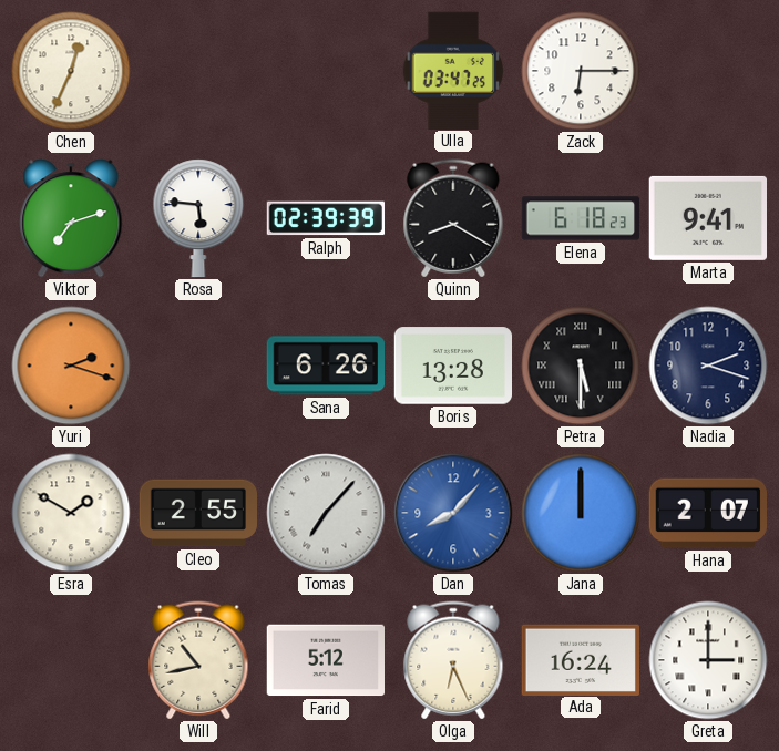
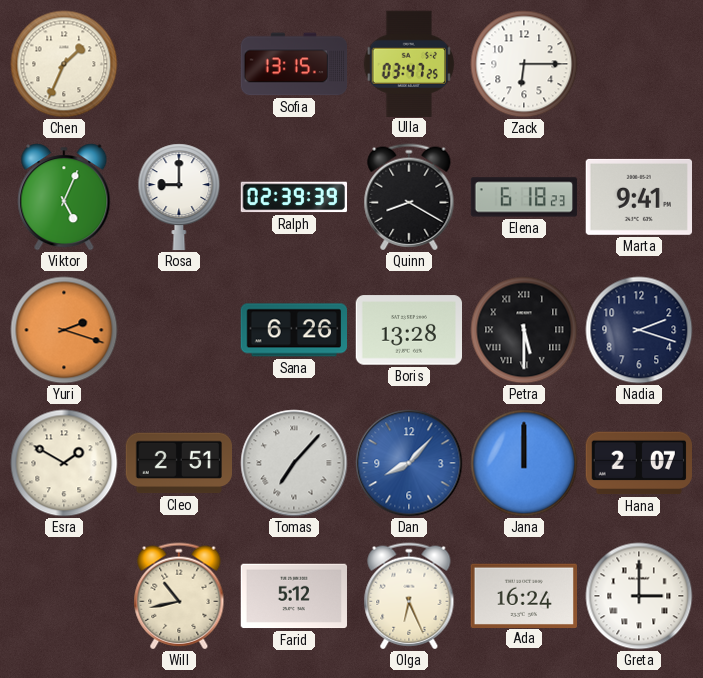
Chen: 12:34 -> 1:34
Sofia: none -> 13:15
Viktor: 7:12 -> 5:04
Rosa: 5:46 -> 9:00
Cleo: 2:55 -> 2:51
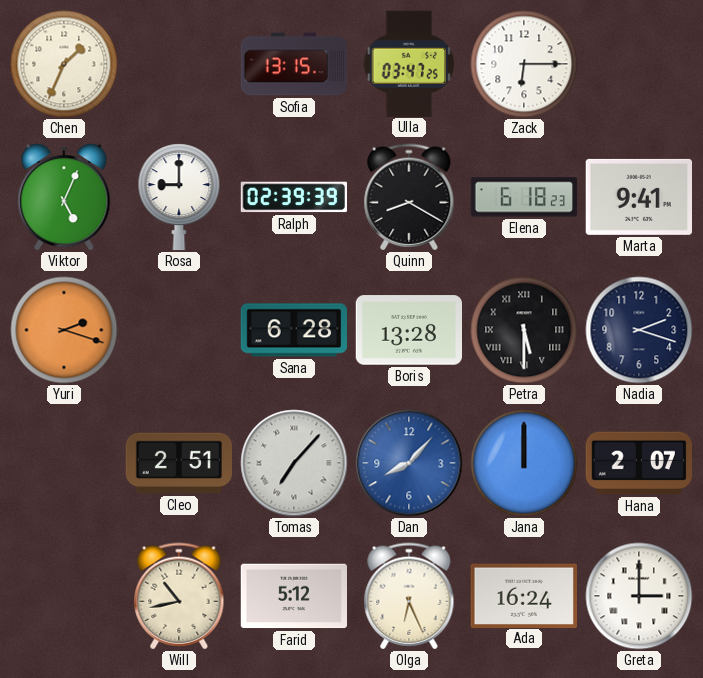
Sana: 6:26 -> 6:28
Esra: 1:50 -> none
